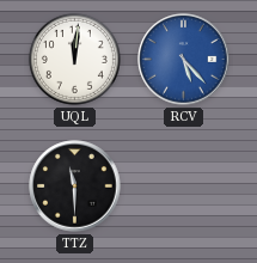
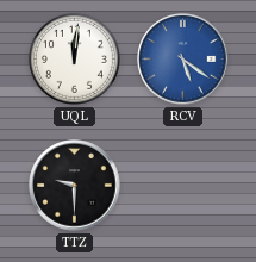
RCV: 5:23 -> 5:21
TTZ: 11:30 -> 9:30
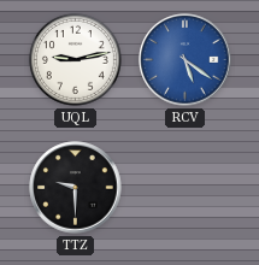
UQL: 12:01 -> 9:13
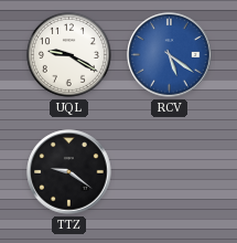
UQL: 9:13 -> 9:20
TTZ: 9:30 -> 9:21
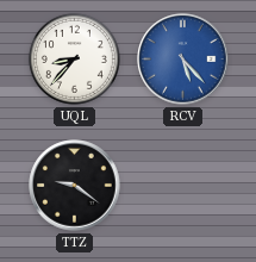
UQL: 9:20 -> 8:37
RCV: 5:21 -> 5:23
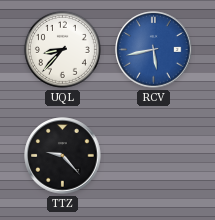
RCV: 5:23 -> 5:43
TTZ: 9:21 -> 9:23
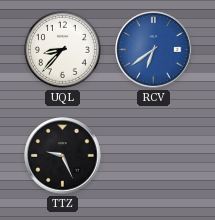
RCV: 5:43 -> 6:39
TTZ: 9:23 -> 9:26
